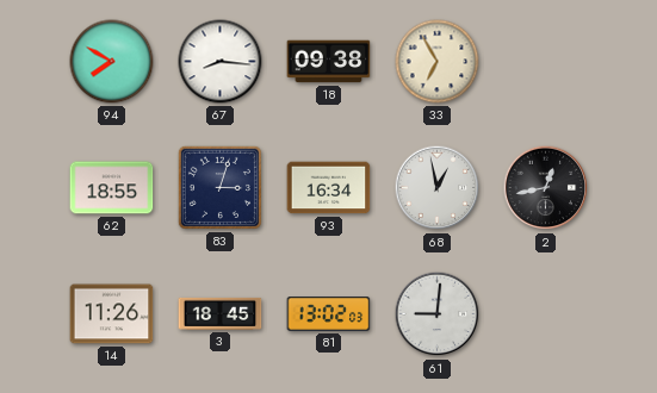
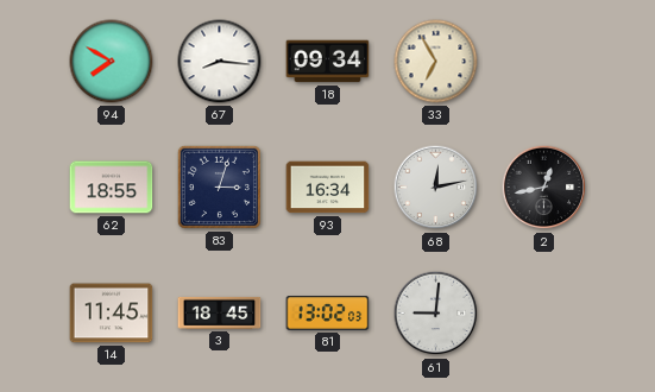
18: 09:38 -> 09:34
68: 12:58 -> 12:13
14: 11:26 -> 11:45
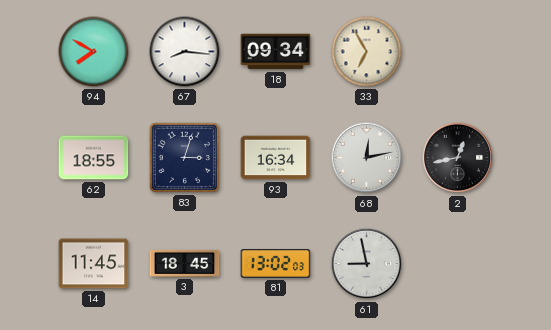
61: 9:01 -> 8:58
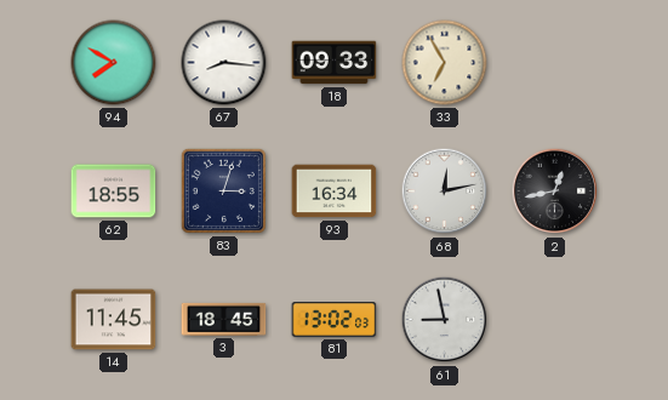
18: 09:34 -> 09:33
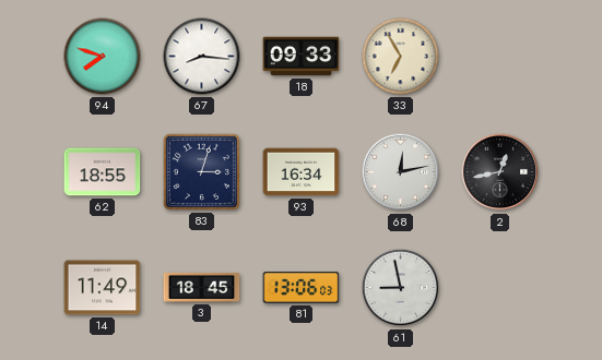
94: 7:50 -> 7:48
14: 11:45 -> 11:49
81: 13:02 -> 13:06
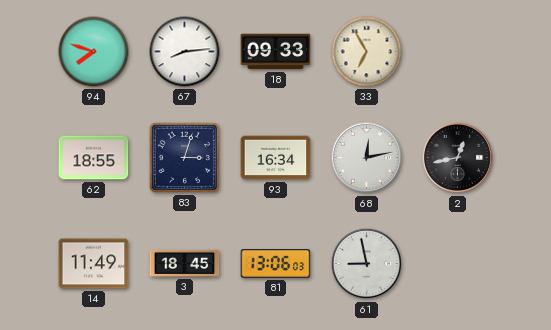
67: 8:16 -> 8:14
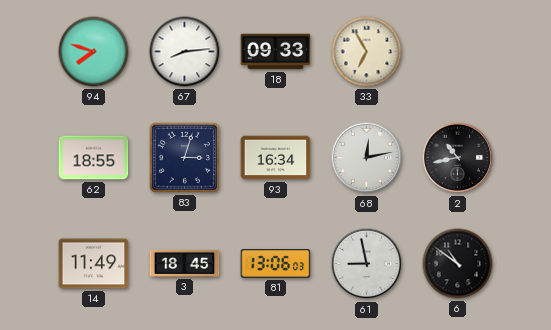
2: 12:43 -> 10:43
6: none -> 10:51
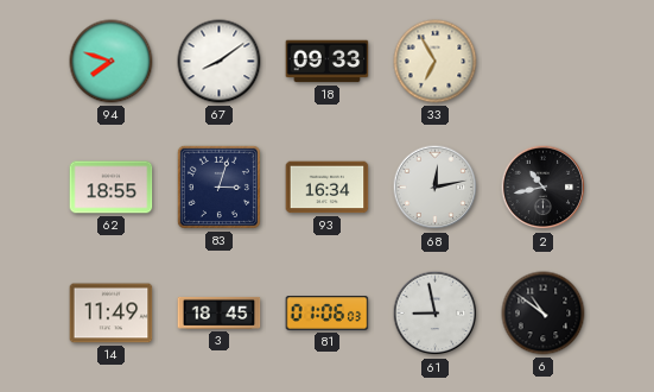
67: 8:14 -> 8:09
81: 13:06 -> 01:06
